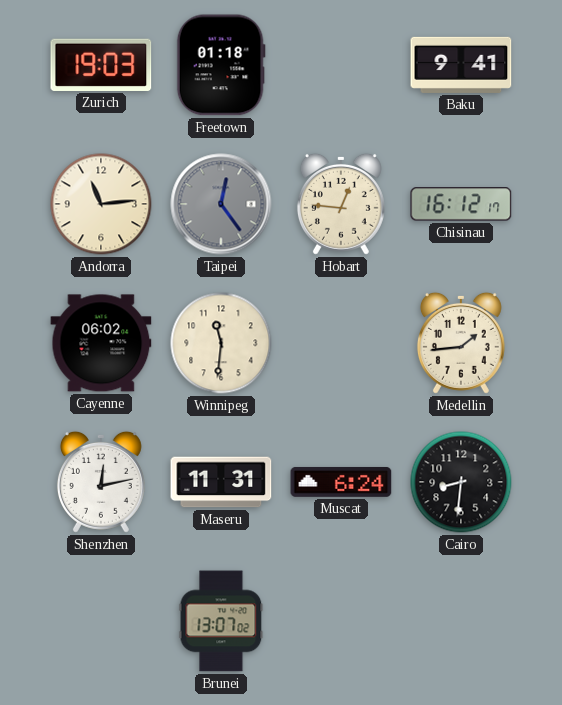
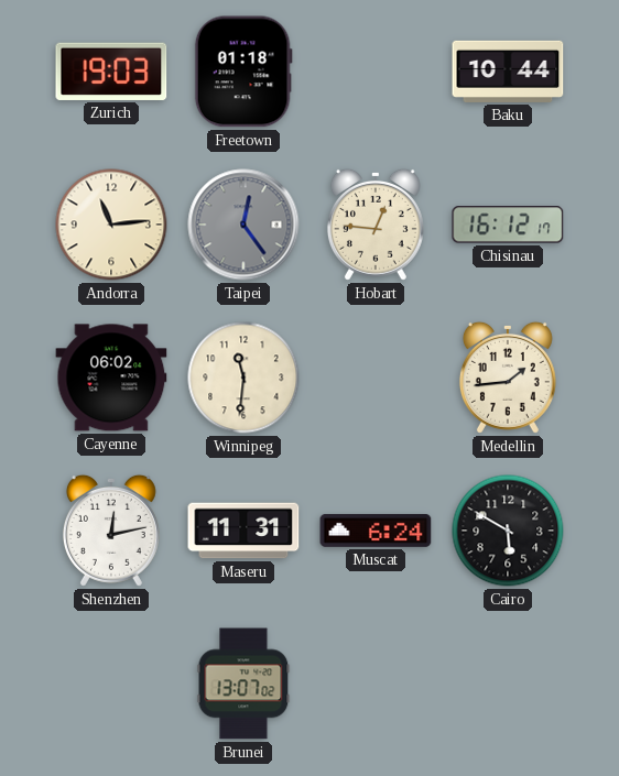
Baku: 9:41 -> 10:44
Cairo: 8:31 -> 5:50
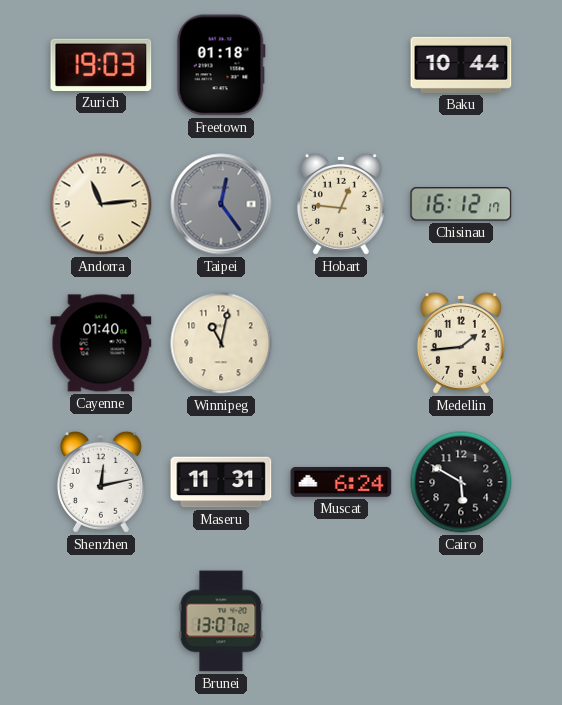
Cayenne: 06:02 -> 01:40
Winnipeg: 11:31 -> 11:02
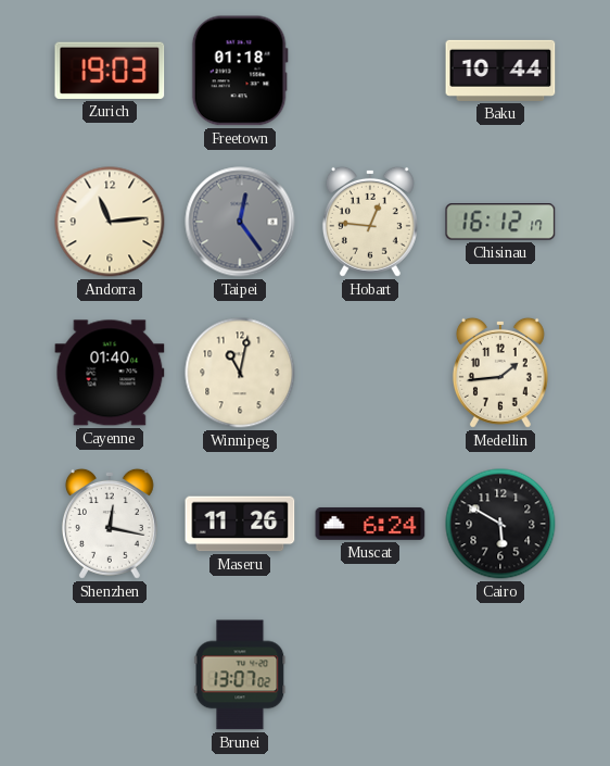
Shenzhen: 12:13 -> 12:17
Maseru: 11:31 -> 11:26
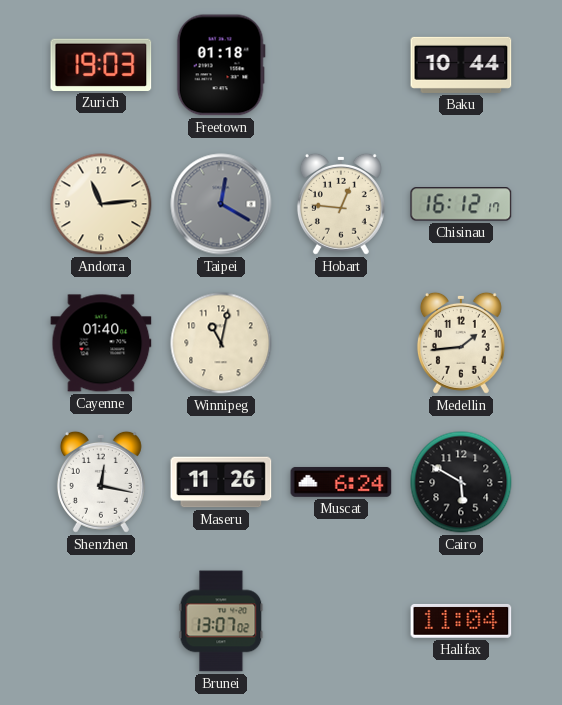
Taipei: 12:24 -> 12:20
Halifax: none -> 11:04
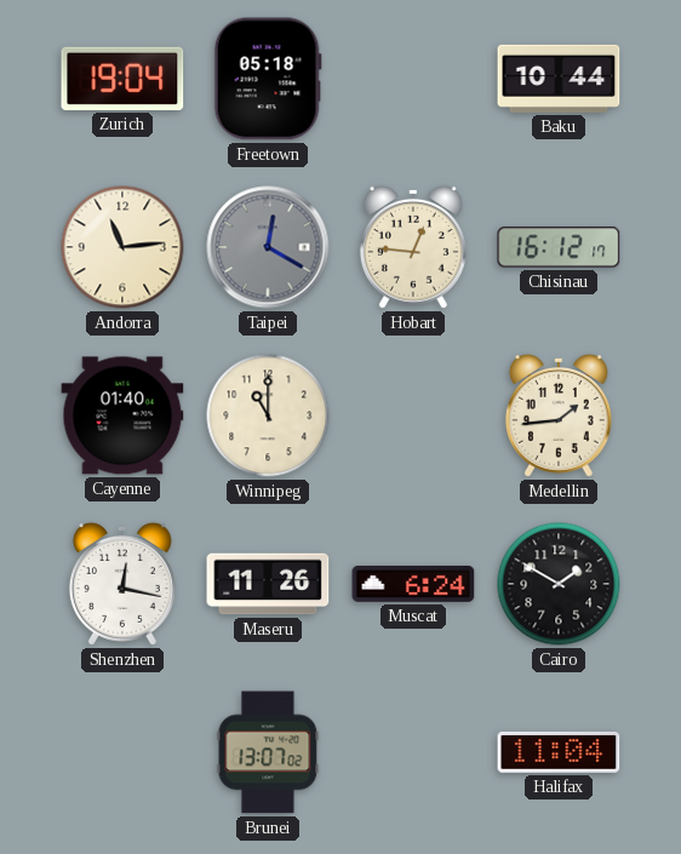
Zurich: 19:03 -> 19:04
Freetown: 01:18 -> 05:18
Winnipeg: 11:02 -> 11:00
Cairo: 5:50 -> 1:50
